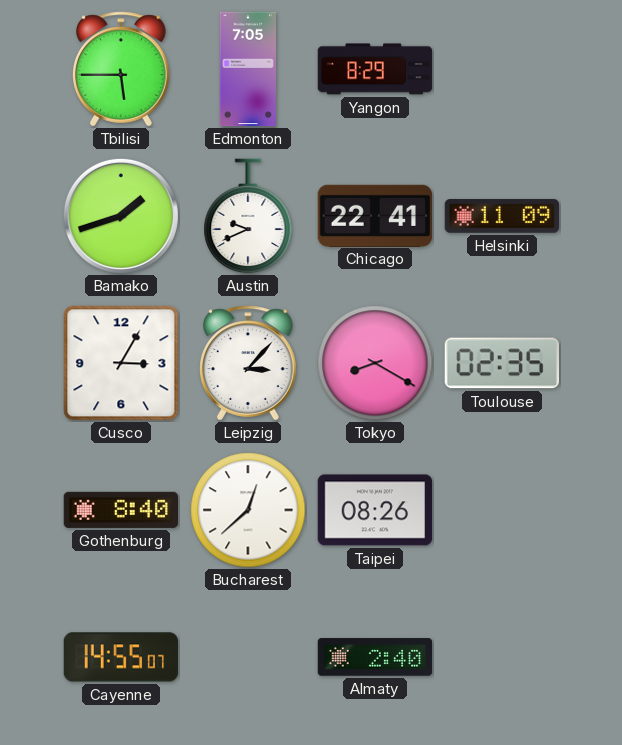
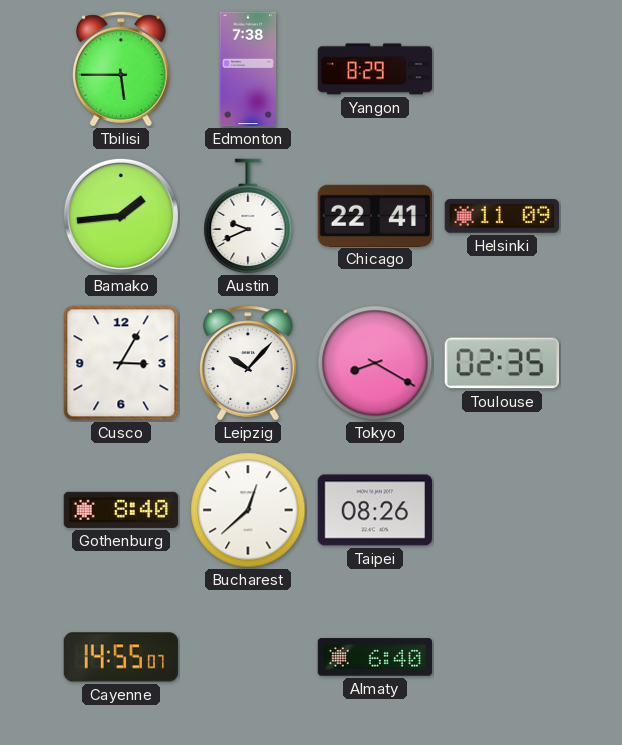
Edmonton: 7:05 -> 7:38
Bamako: 1:42 -> 1:44
Leipzig: 3:07 -> 10:07
Almaty: 2:40 -> 6:40
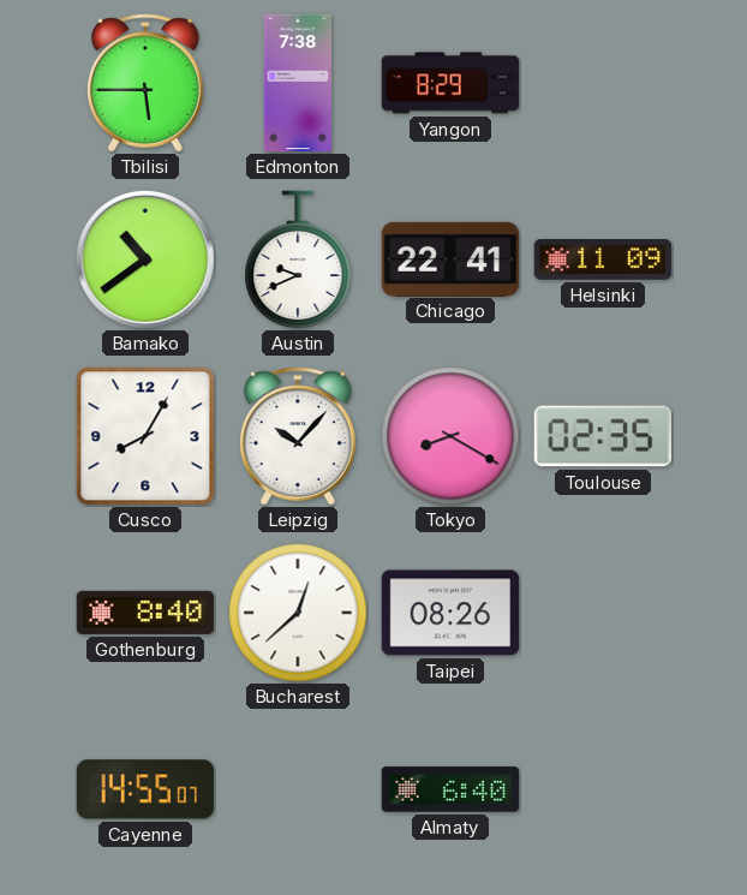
Bamako: 1:44 -> 10:39
Cusco: 3:05 -> 8:05
